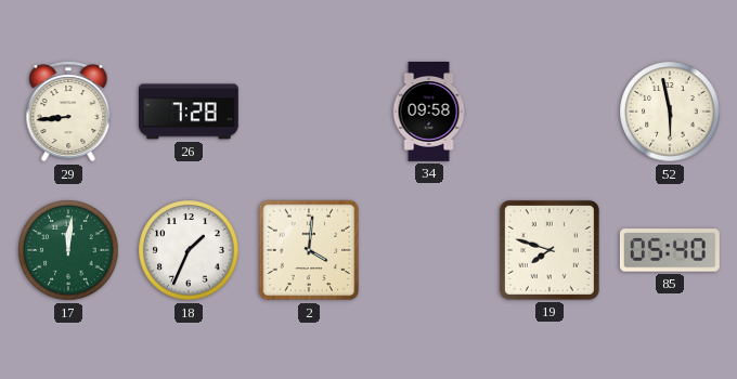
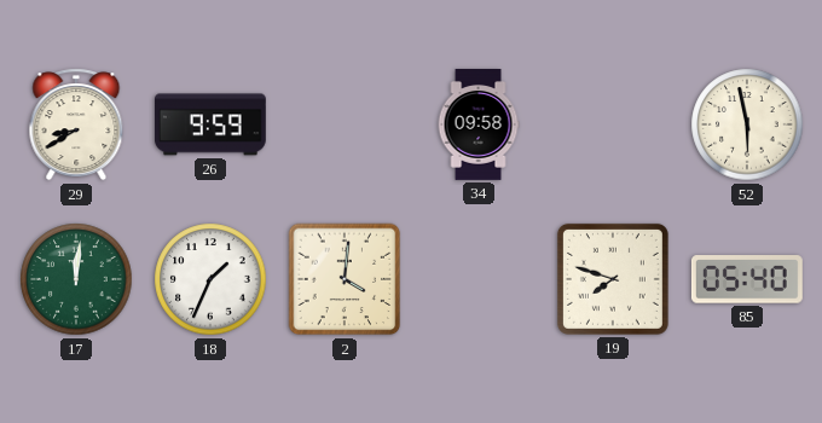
29: 8:44 -> 8:40
26: 7:28 -> 9:59
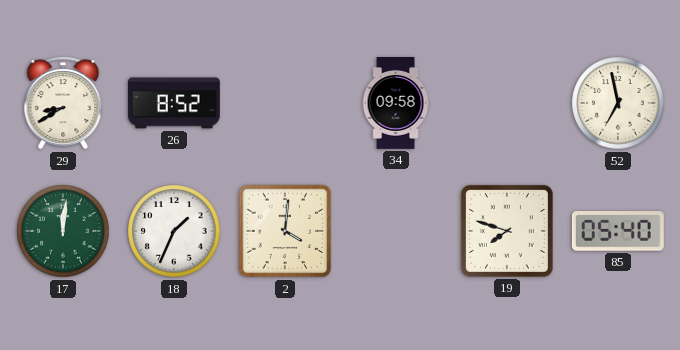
26: 9:59 -> 8:52
52: 5:58 -> 6:58
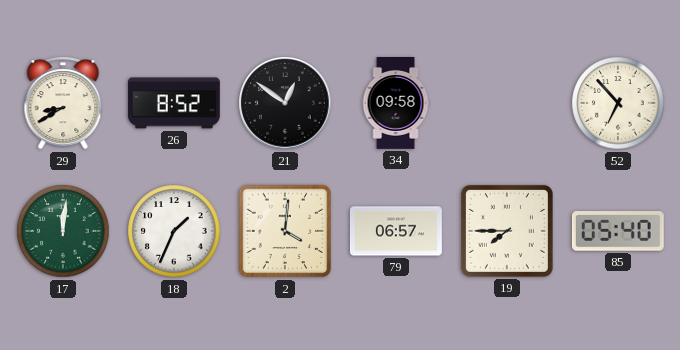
21: none -> 12:51
52: 6:58 -> 6:53
79: none -> 06:57
19: 7:48 -> 7:45
